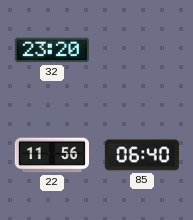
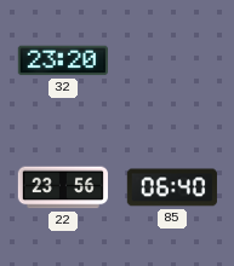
22: 11:56 -> 23:56
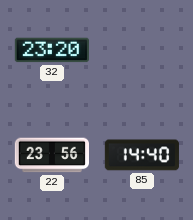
85: 06:40 -> 14:40
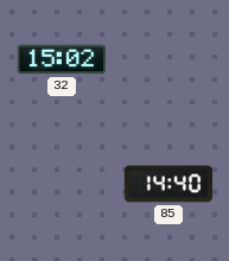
32: 23:20 -> 15:02
22: 23:56 -> none
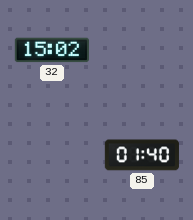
85: 14:40 -> 01:40
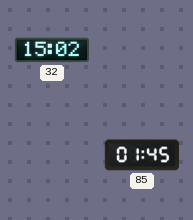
85: 01:40 -> 01:45
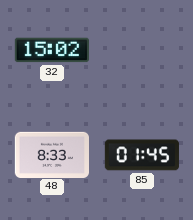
48: none -> 8:33
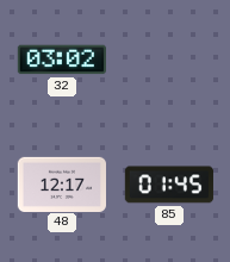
32: 15:02 -> 03:02
48: 8:33 -> 12:17
